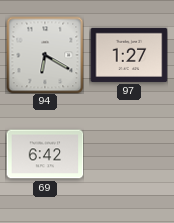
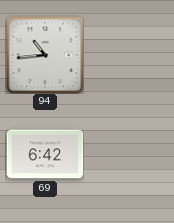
94: 6:20 -> 10:44
97: 1:27 -> none
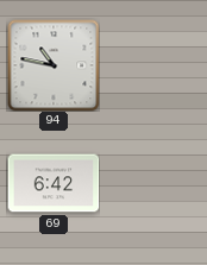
94: 10:44 -> 10:47
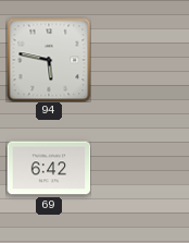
94: 10:47 -> 5:47
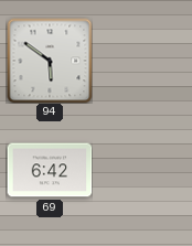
94: 5:47 -> 5:51
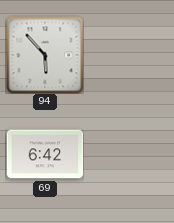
94: 5:51 -> 5:53
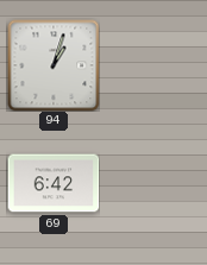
94: 5:53 -> 1:03
